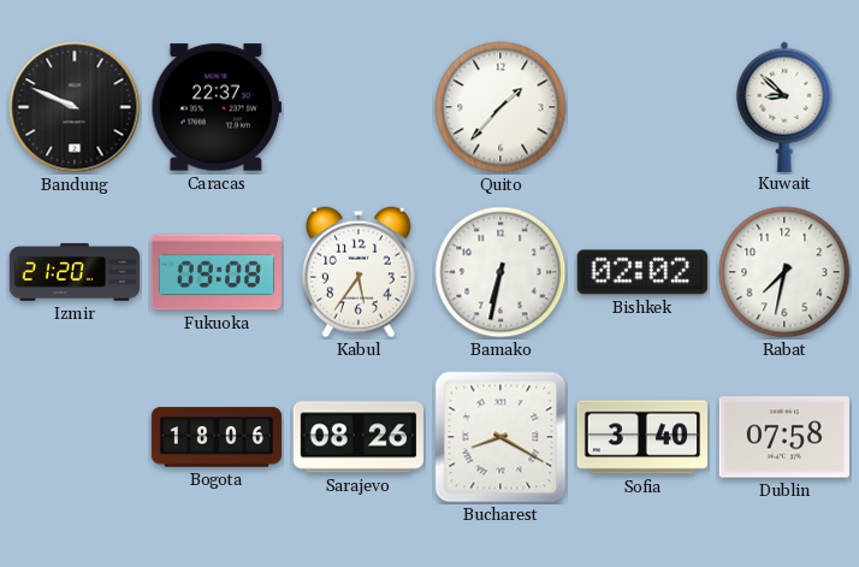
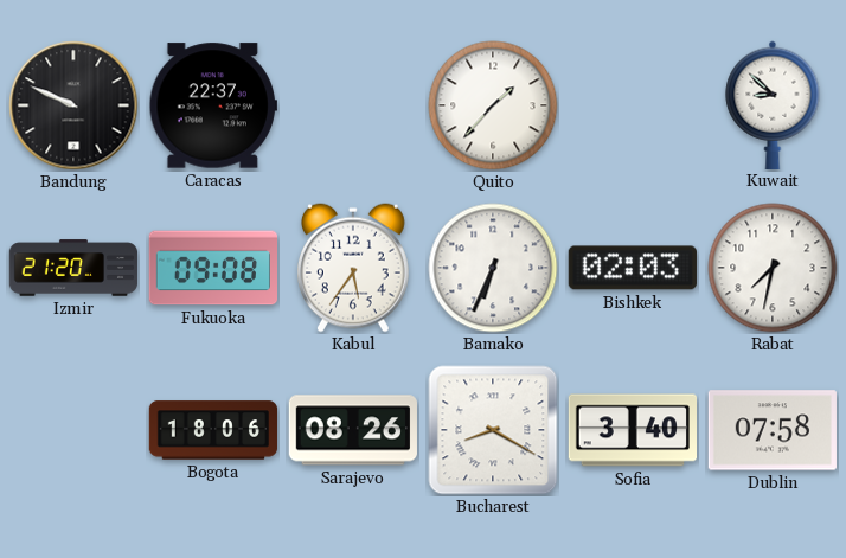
Bamako: 6:32 -> 6:34
Bishkek: 02:02 -> 02:03
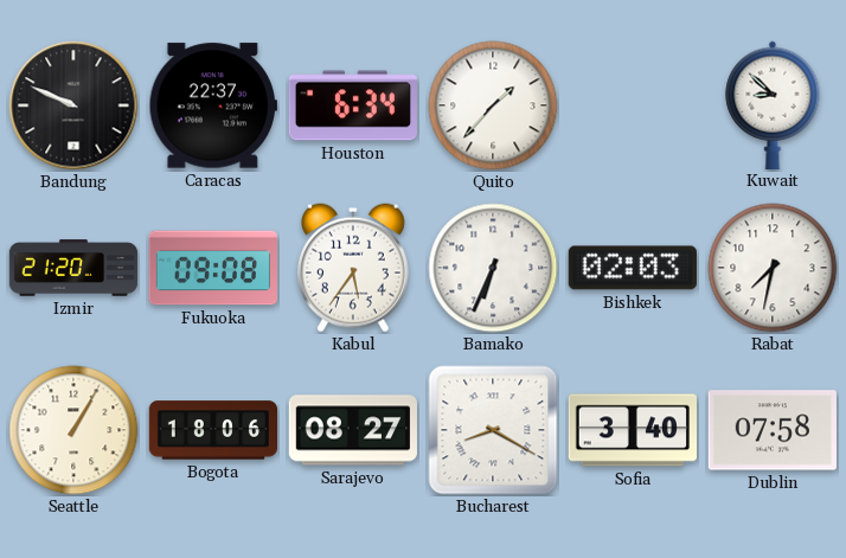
Houston: none -> 6:34
Seattle: none -> 1:05
Sarajevo: 08:26 -> 08:27
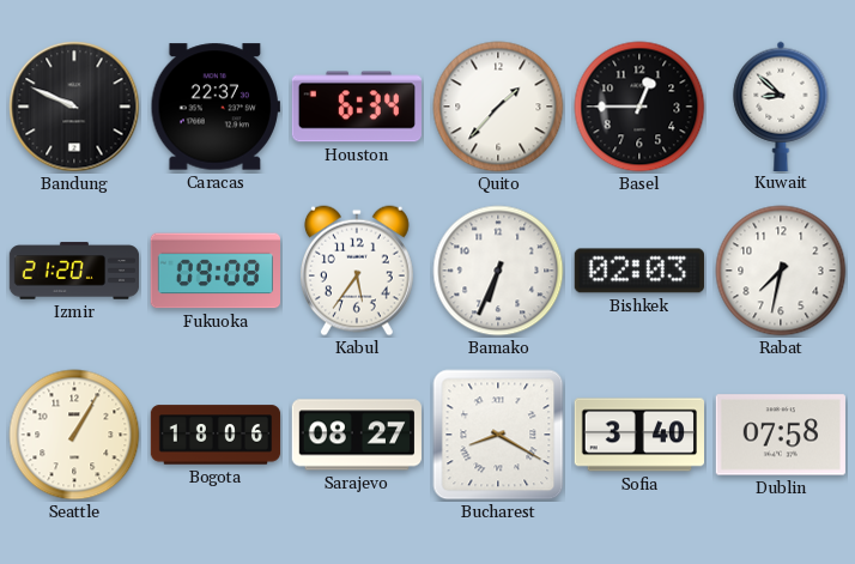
Basel: none -> 12:45
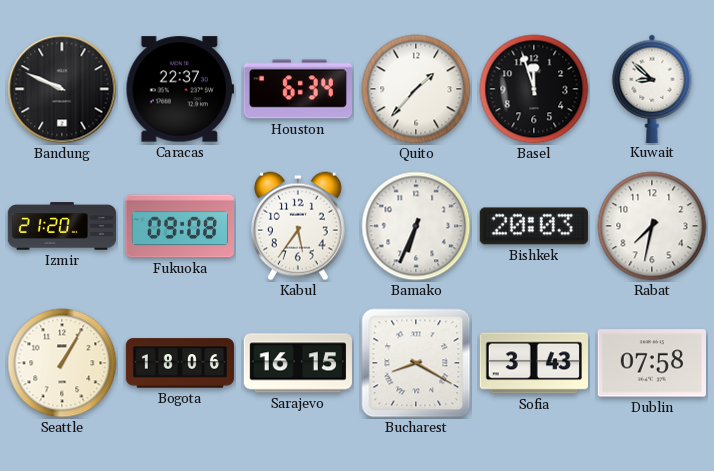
Basel: 12:45 -> 11:57
Bishkek: 02:03 -> 20:03
Sarajevo: 08:27 -> 16:15
Sofia: 3:40 -> 3:43
